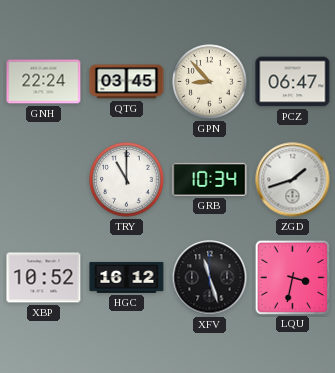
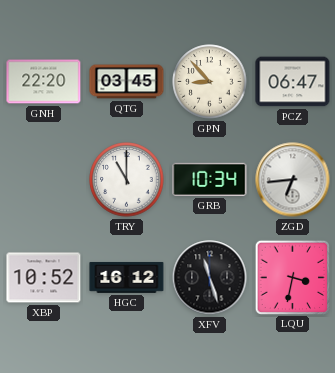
GNH: 22:24 -> 22:20
ZGD: 1:42 -> 6:44
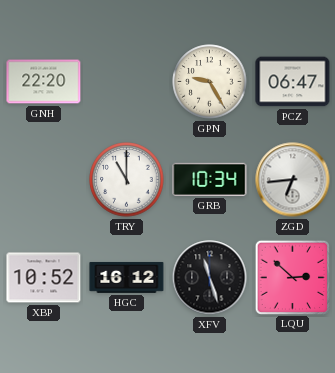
QTG: 03:45 -> none
GPN: 8:53 -> 9:25
LQU: 3:32 -> 2:52
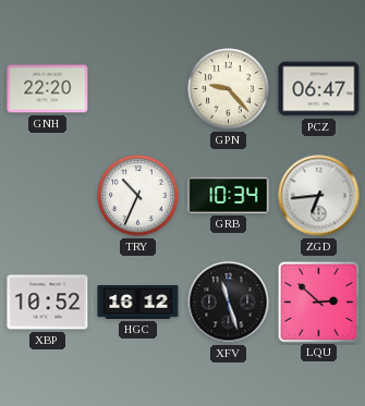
GPN: 9:25 -> 9:23
TRY: 11:00 -> 10:34
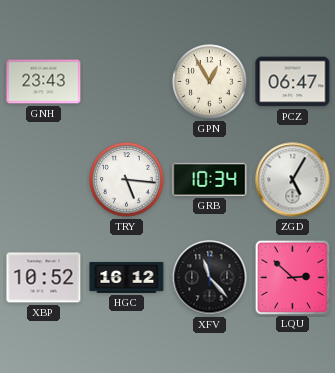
GNH: 22:20 -> 23:43
GPN: 9:23 -> 12:55
TRY: 10:34 -> 5:16
ZGD: 6:44 -> 5:05
XFV: 11:27 -> 11:23
